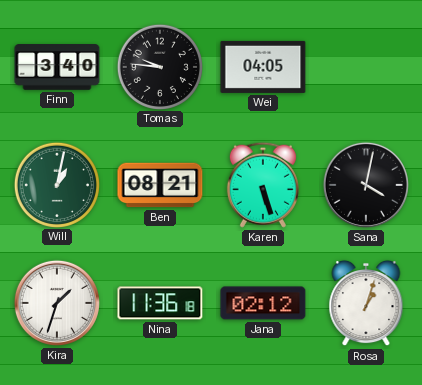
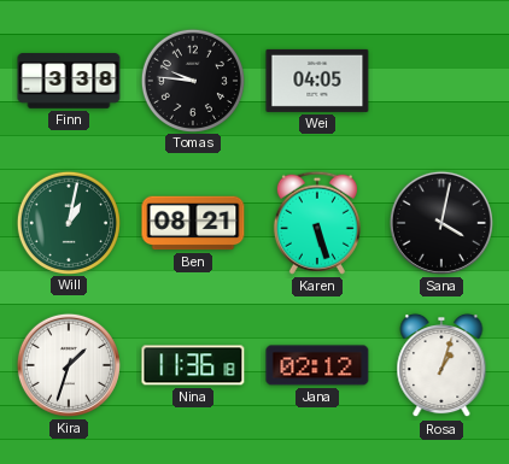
Finn: 3:40 -> 3:38
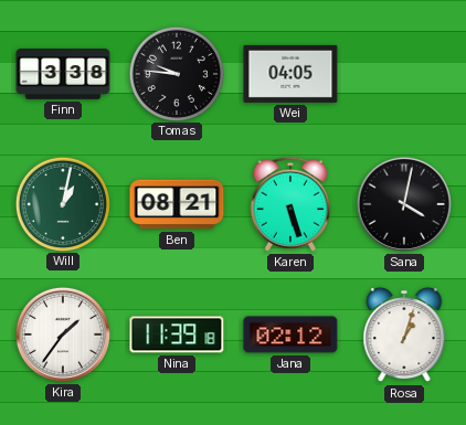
Kira: 1:33 -> 1:36
Nina: 11:36 -> 11:39
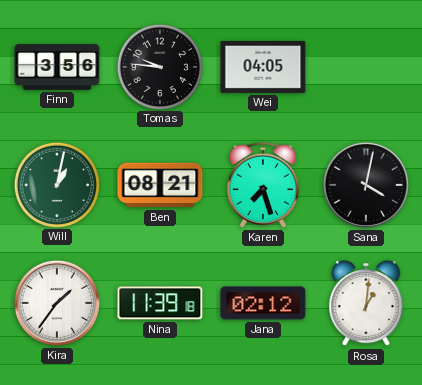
Finn: 3:38 -> 3:56
Karen: 5:27 -> 7:27
Rosa: 1:03 -> 1:01
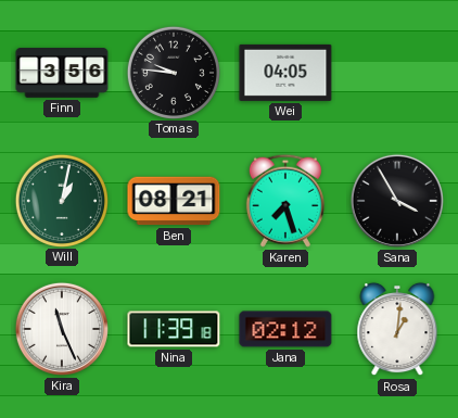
Sana: 4:02 -> 3:55
Kira: 1:36 -> 11:26
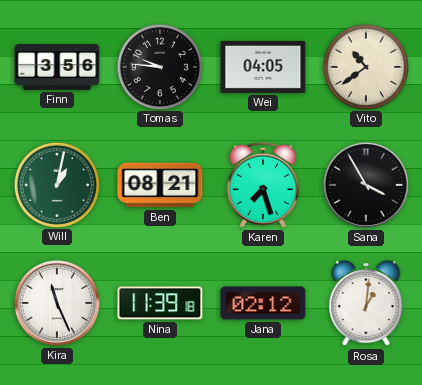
Vito: none -> 10:39
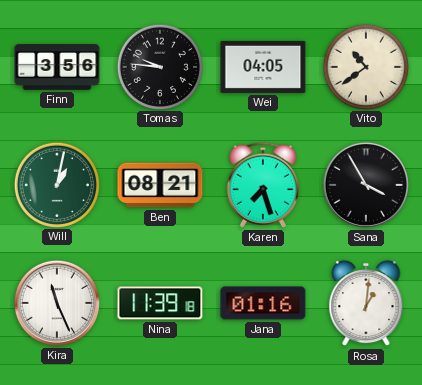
Jana: 02:12 -> 01:16
